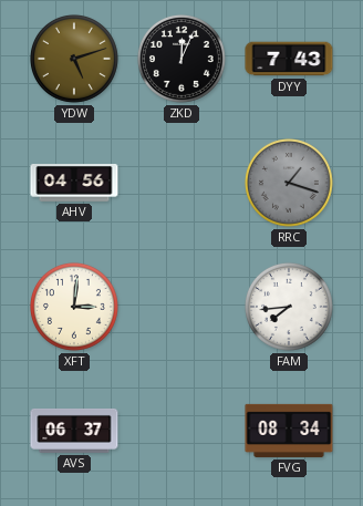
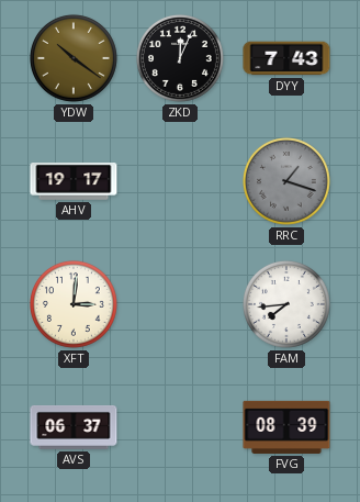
YDW: 5:12 -> 10:21
AHV: 04:56 -> 19:17
FVG: 08:34 -> 08:39
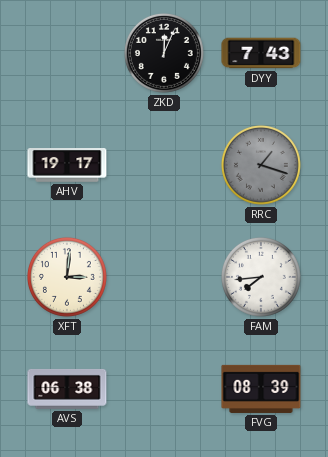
YDW: 10:21 -> none
AVS: 06:37 -> 06:38
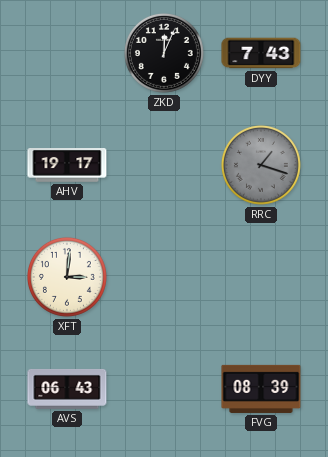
FAM: 7:44 -> none
AVS: 06:38 -> 06:43
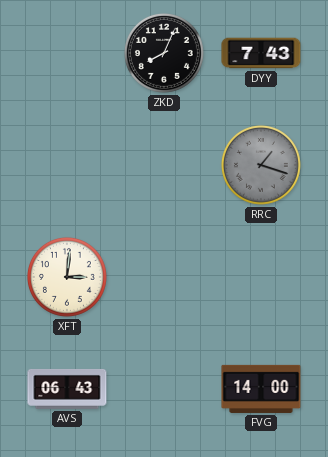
ZKD: 12:04 -> 8:04
AHV: 19:17 -> none
FVG: 08:39 -> 14:00
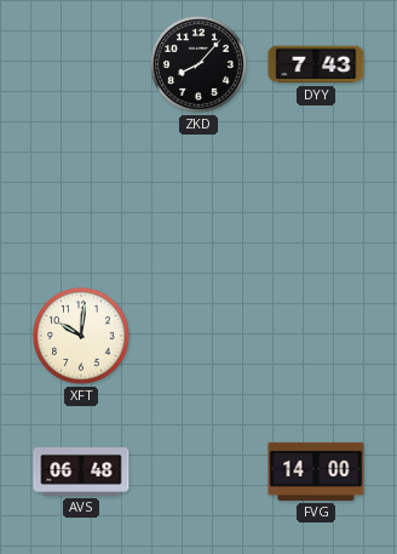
ZKD: 8:04 -> 8:07
RRC: 1:18 -> none
XFT: 3:01 -> 10:01
AVS: 06:43 -> 06:48
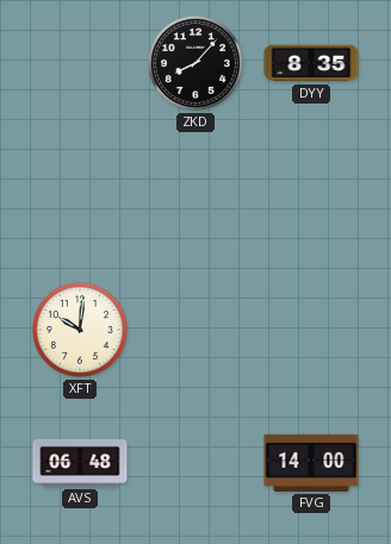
DYY: 7:43 -> 8:35
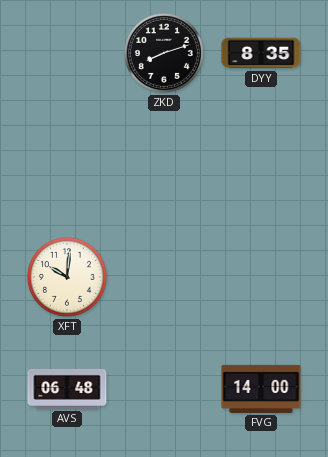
ZKD: 8:07 -> 8:12
